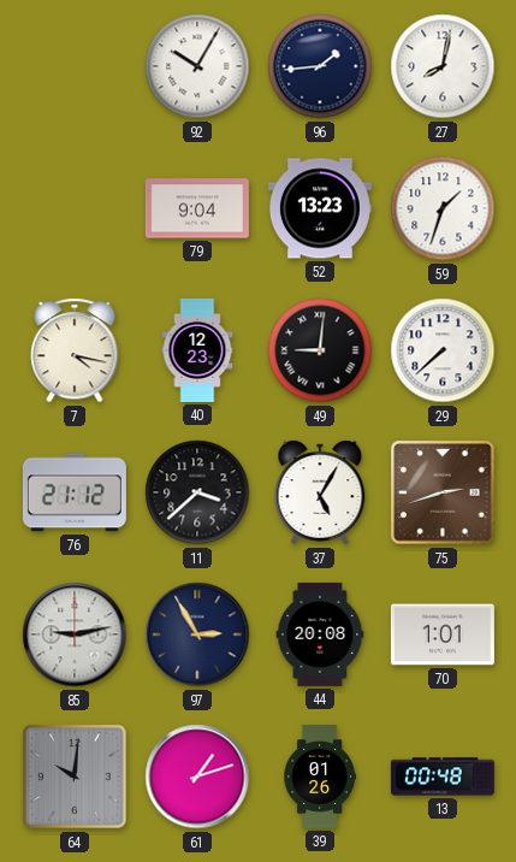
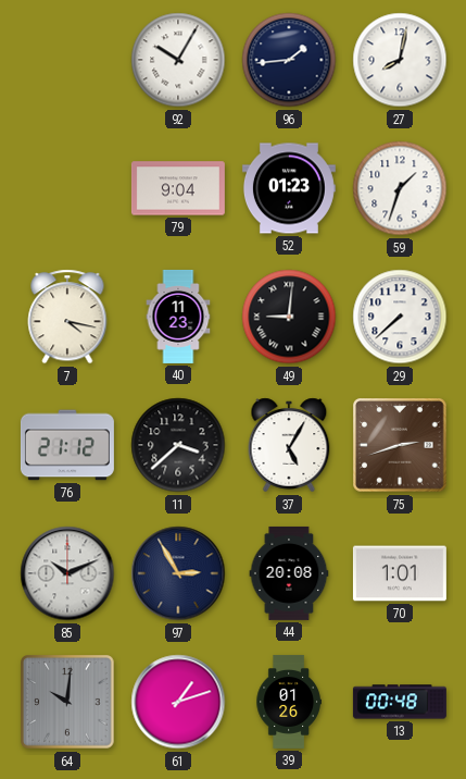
52: 13:23 -> 01:23
40: 12:23 -> 11:23
85: 9:13 -> 10:11
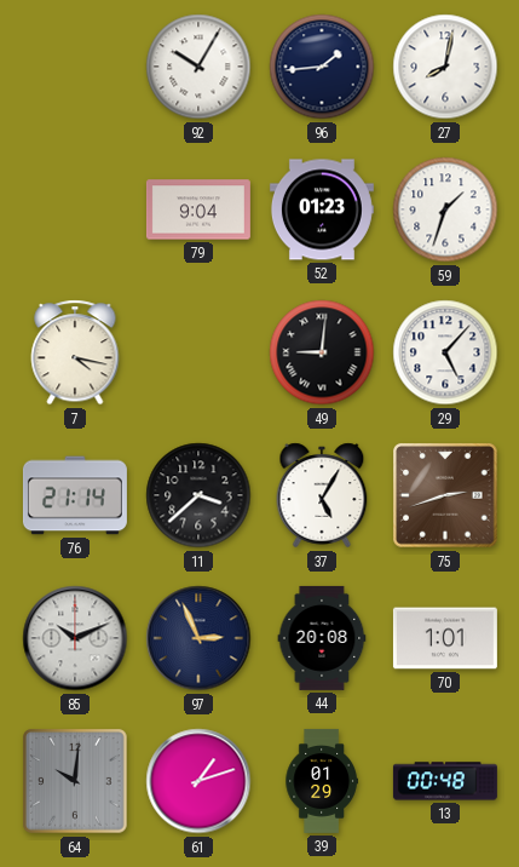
40: 11:23 -> none
29: 7:38 -> 5:07
76: 21:12 -> 21:14
97: 2:55 -> 2:56
39: 01:26 -> 01:29
